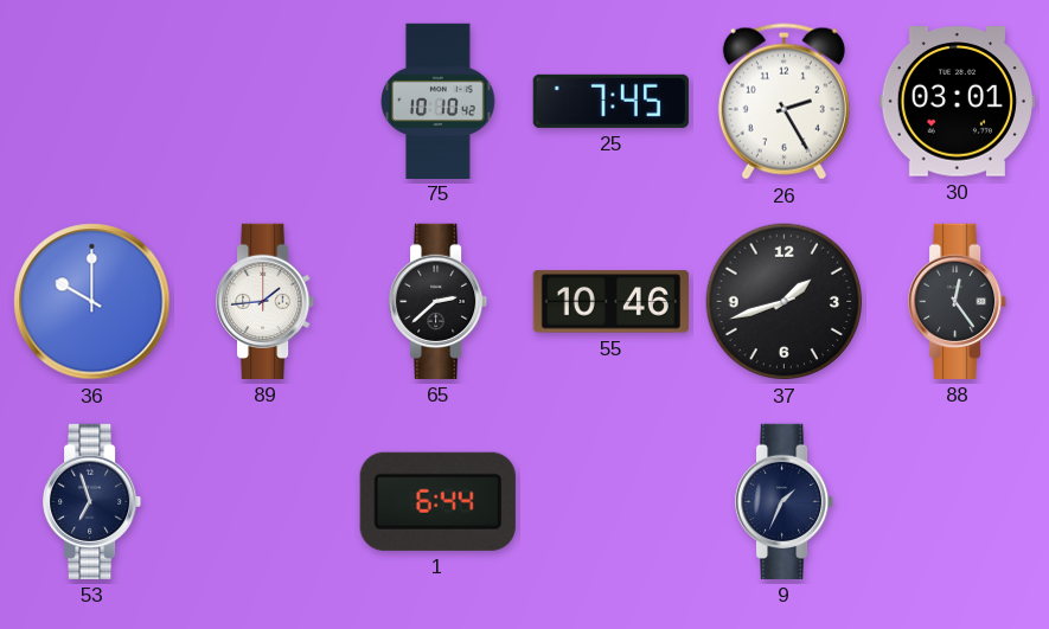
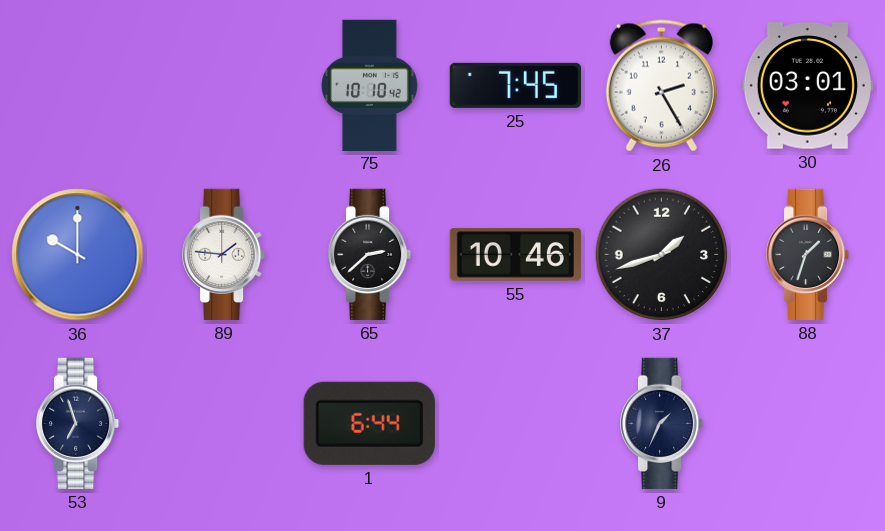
89: 1:44 -> 1:46
88: 12:24 -> 1:33
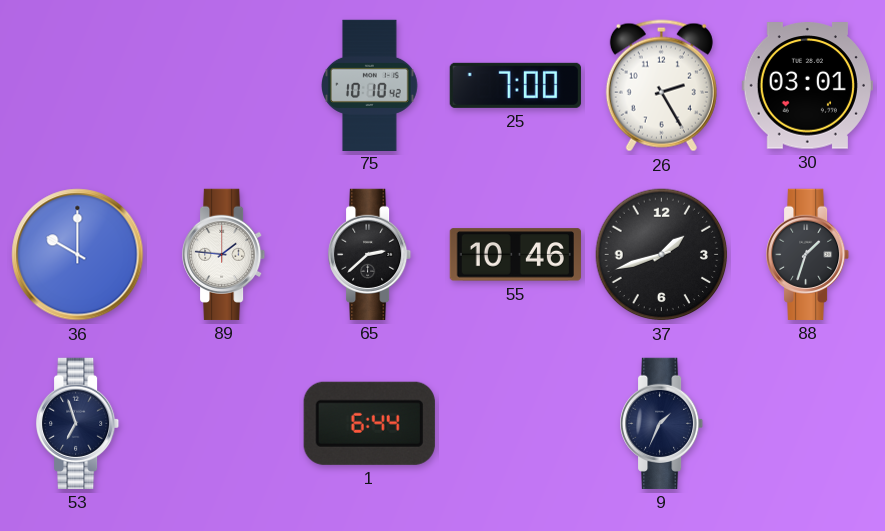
25: 7:45 -> 7:00
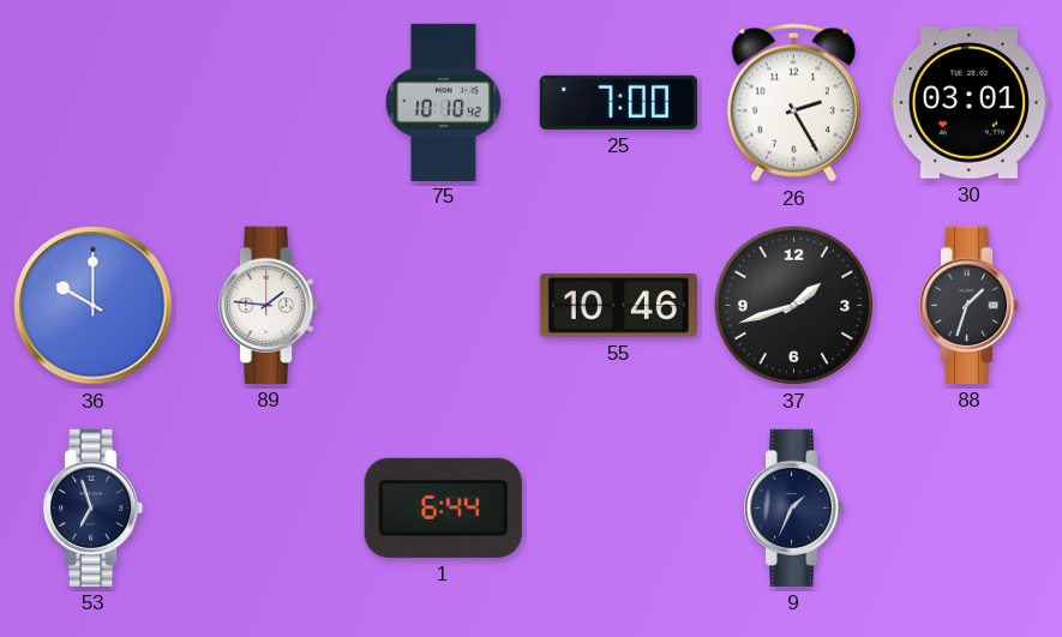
65: 2:38 -> none
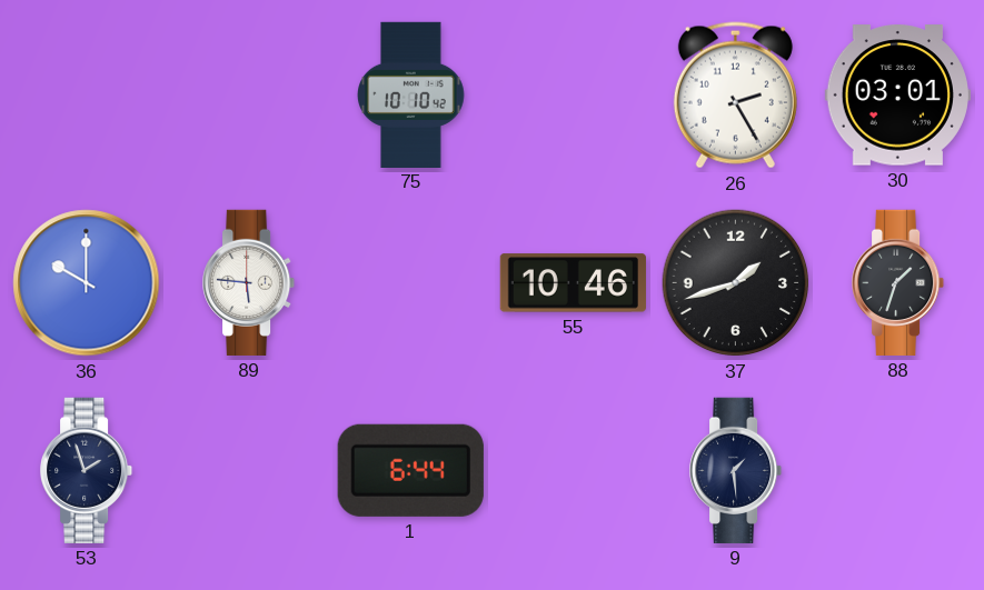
25: 7:00 -> none
89: 1:46 -> 5:46
53: 6:57 -> 1:57
9: 1:34 -> 1:29
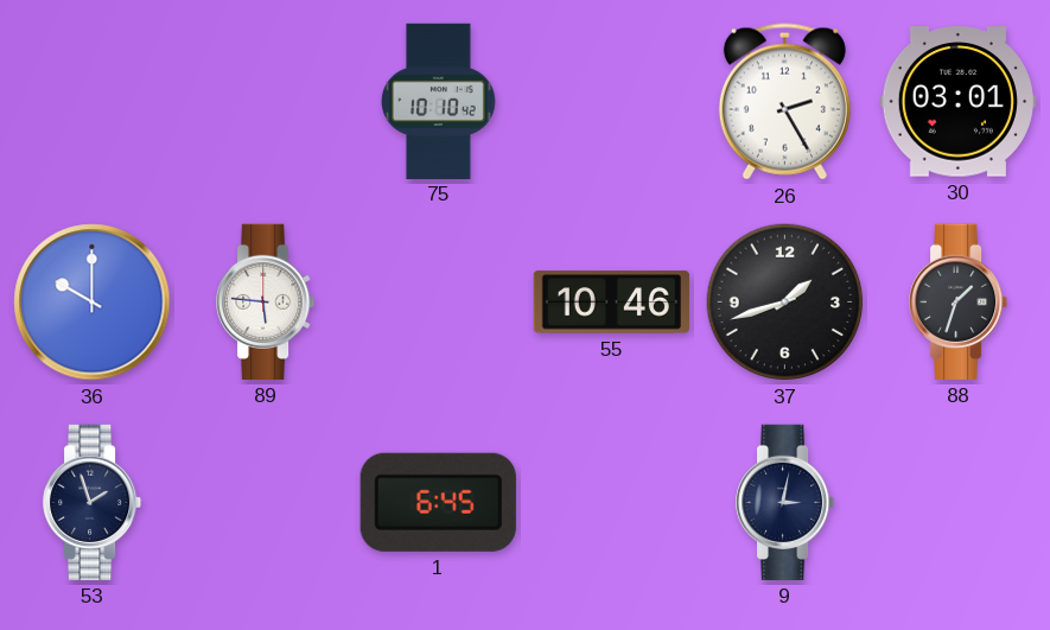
1: 6:44 -> 6:45
9: 1:29 -> 3:02
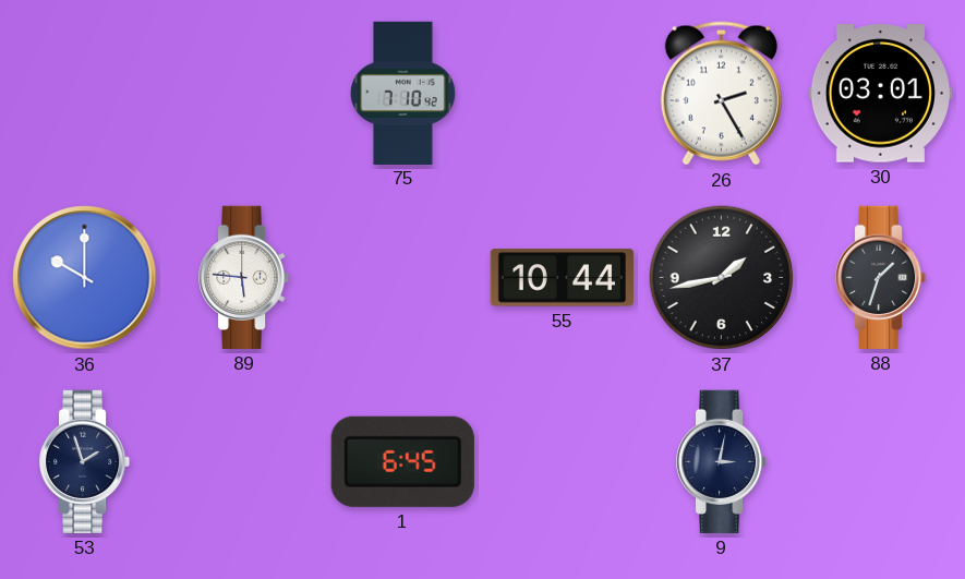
75: 10:10 -> 7:10
55: 10:46 -> 10:44
37: 1:42 -> 1:43
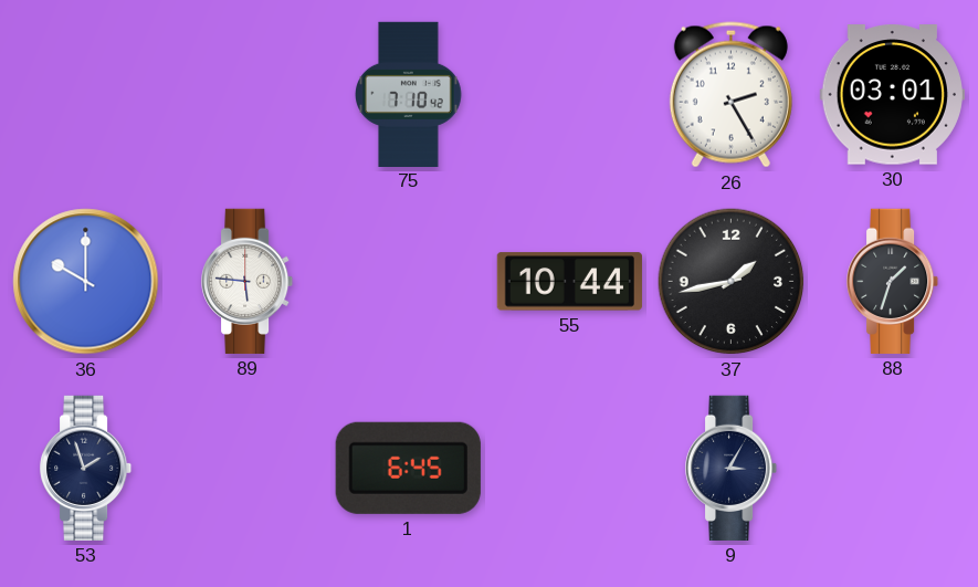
9: 3:02 -> 3:05
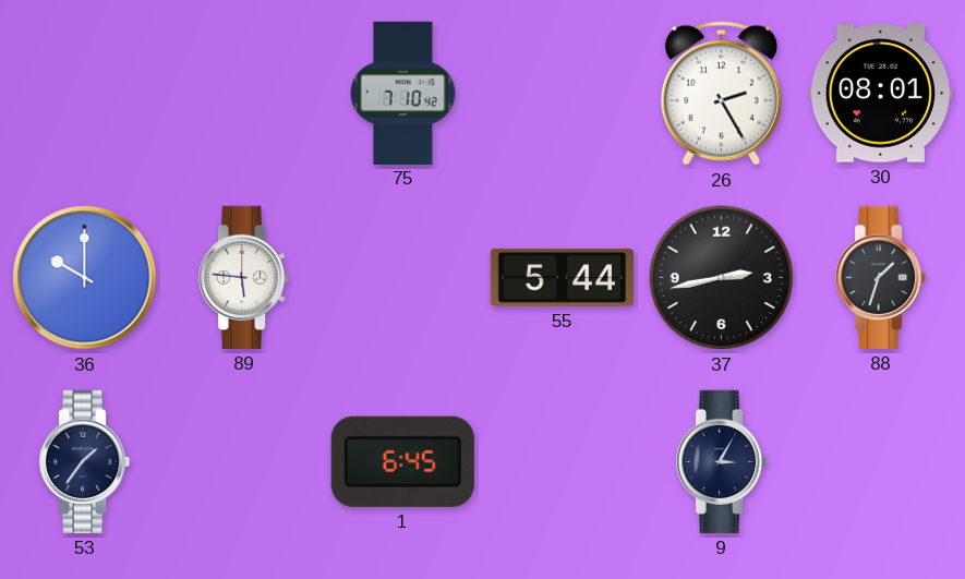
30: 03:01 -> 08:01
55: 10:44 -> 5:44
37: 1:43 -> 2:43
53: 1:57 -> 1:36
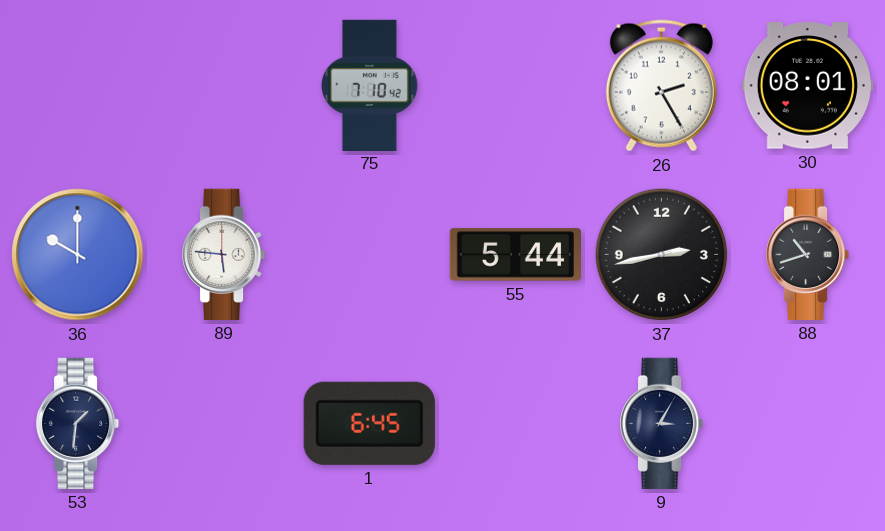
88: 1:33 -> 10:42
53: 1:36 -> 1:31
